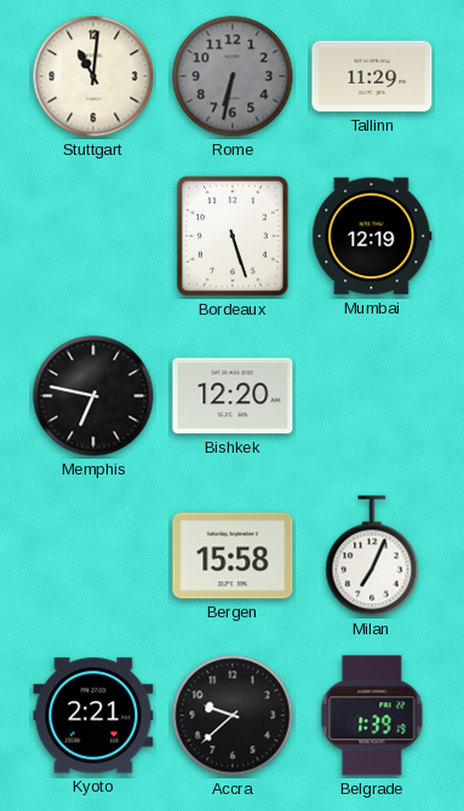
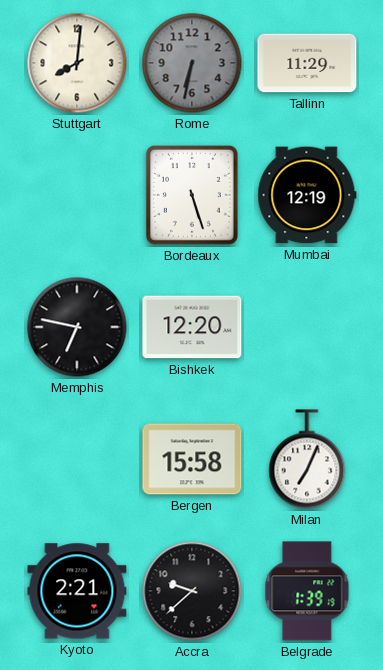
Stuttgart: 11:01 -> 8:01
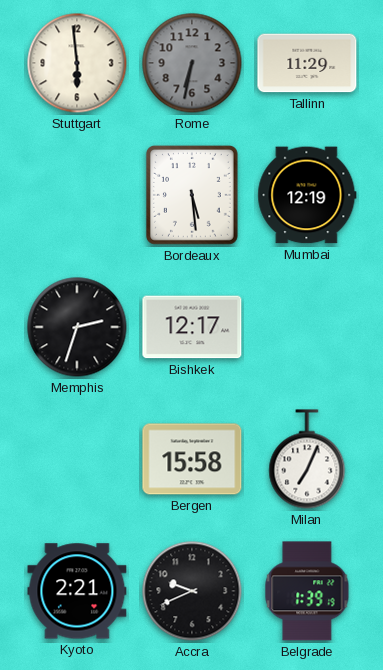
Stuttgart: 8:01 -> 5:59
Bordeaux: 5:27 -> 5:29
Memphis: 6:47 -> 2:33
Bishkek: 12:20 -> 12:17
Accra: 9:38 -> 9:41
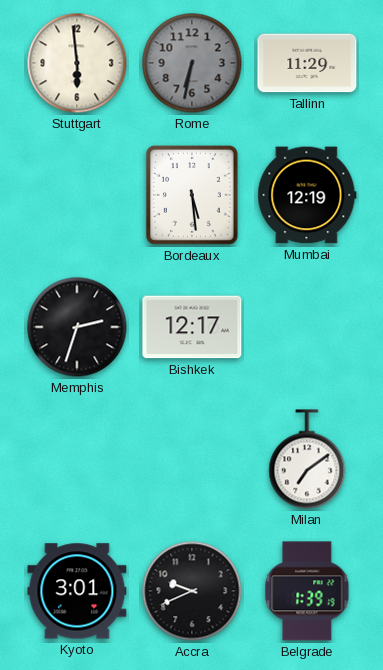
Bergen: 15:58 -> none
Milan: 7:04 -> 7:09
Kyoto: 2:21 -> 3:01
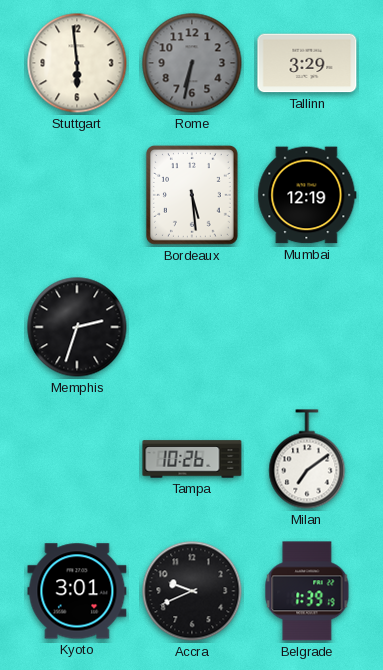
Tallinn: 11:29 -> 3:29
Bishkek: 12:17 -> none
Tampa: none -> 10:26
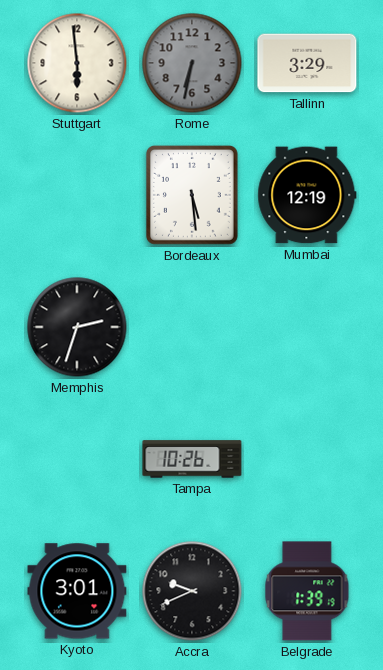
Milan: 7:09 -> none
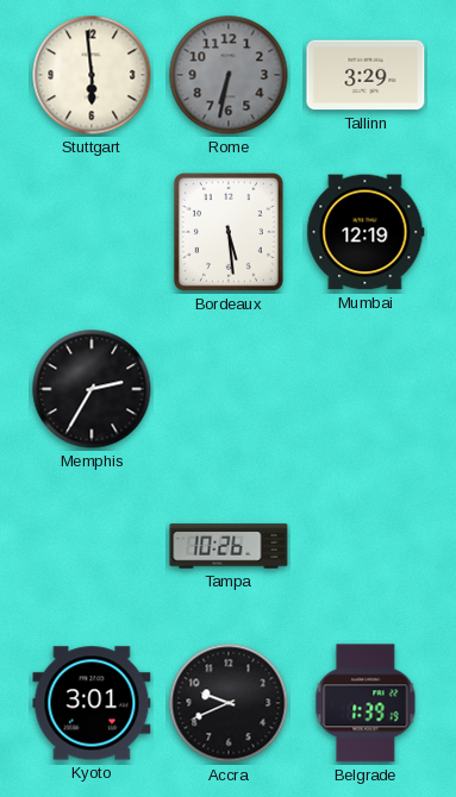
Memphis: 2:33 -> 2:35
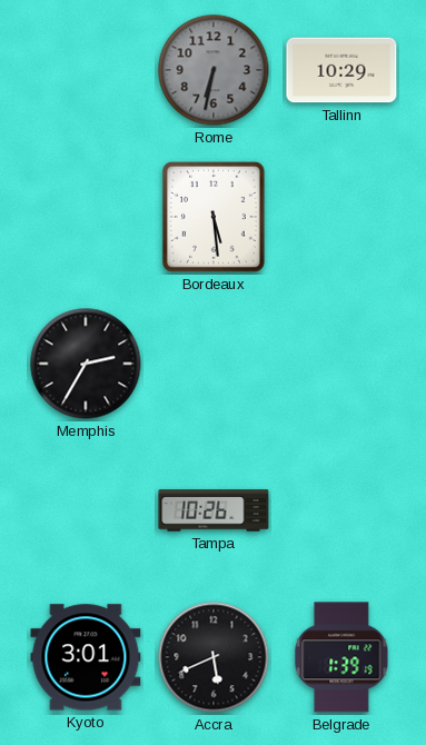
Stuttgart: 5:59 -> none
Tallinn: 3:29 -> 10:29
Mumbai: 12:19 -> none
Accra: 9:41 -> 5:41
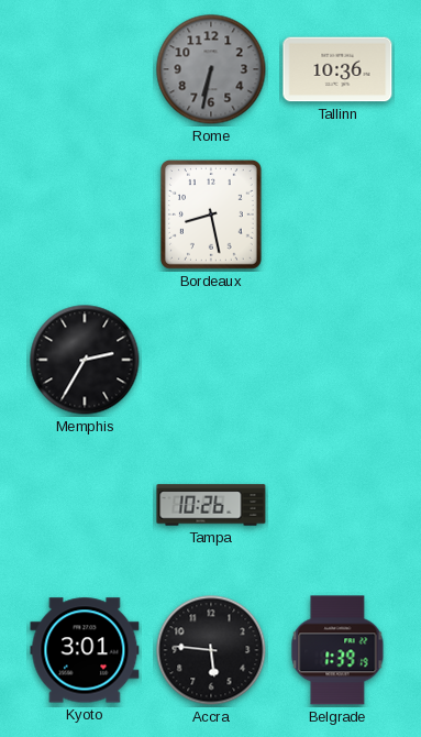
Tallinn: 10:29 -> 10:36
Bordeaux: 5:29 -> 8:28
Accra: 5:41 -> 5:46
